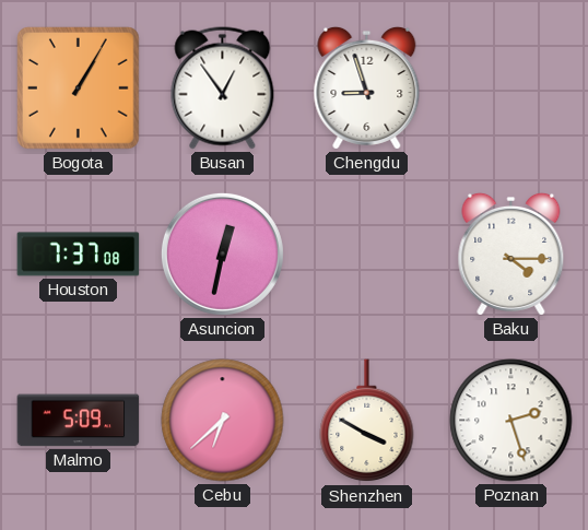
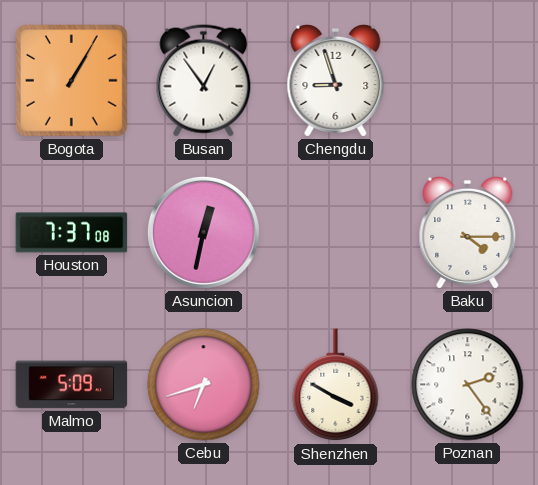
Cebu: 6:38 -> 6:42
Poznan: 2:27 -> 2:24
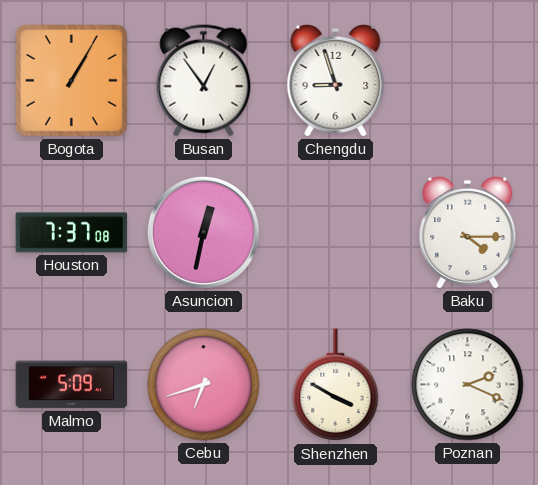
Poznan: 2:24 -> 2:19
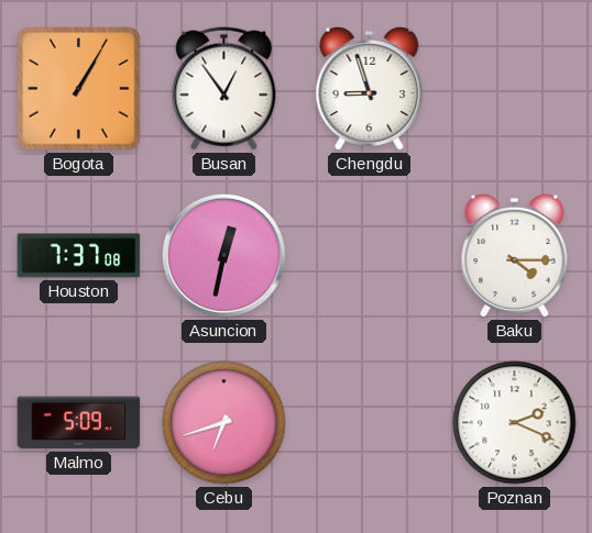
Shenzhen: 3:50 -> none
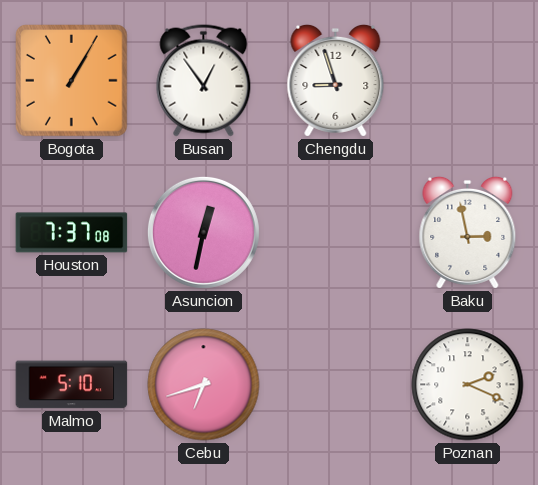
Baku: 4:15 -> 2:58
Malmo: 5:09 -> 5:10
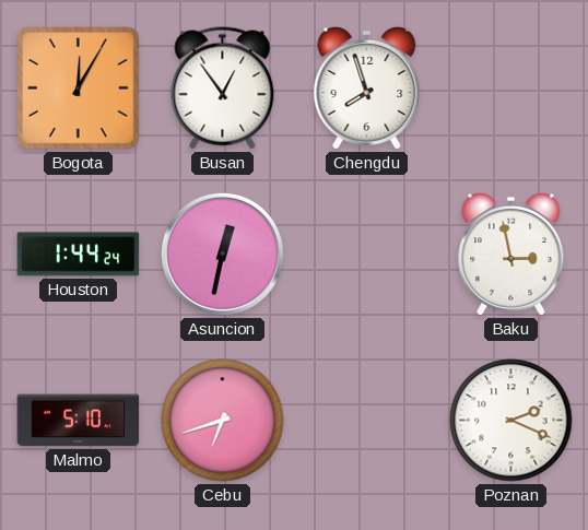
Bogota: 1:05 -> 12:05
Chengdu: 8:57 -> 7:57
Houston: 7:37 -> 1:44
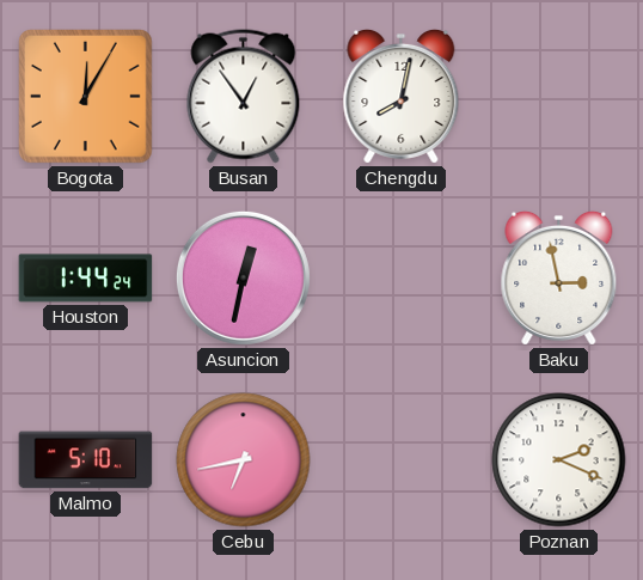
Chengdu: 7:57 -> 8:02
Cebu: 6:42 -> 6:43
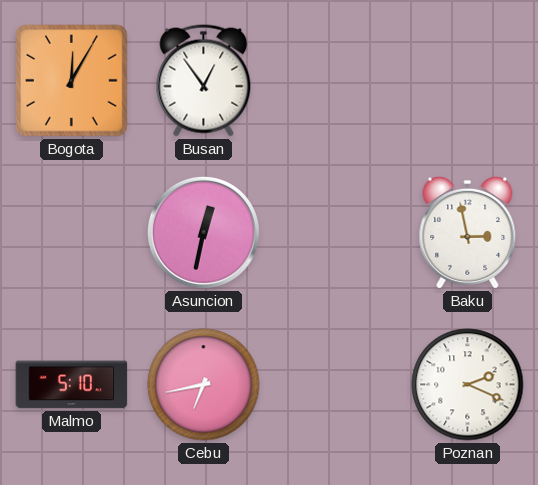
Chengdu: 8:02 -> none
Houston: 1:44 -> none
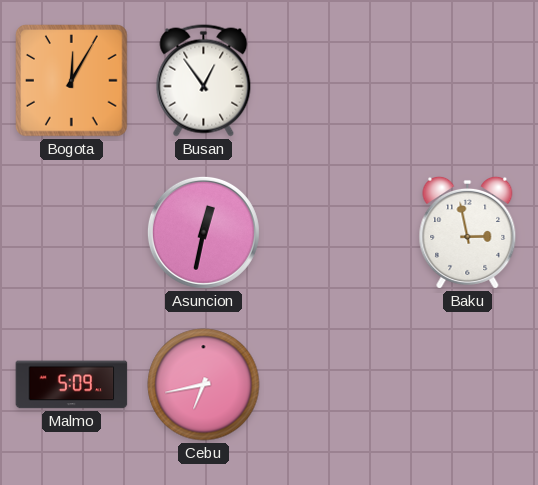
Malmo: 5:10 -> 5:09
Poznan: 2:19 -> none
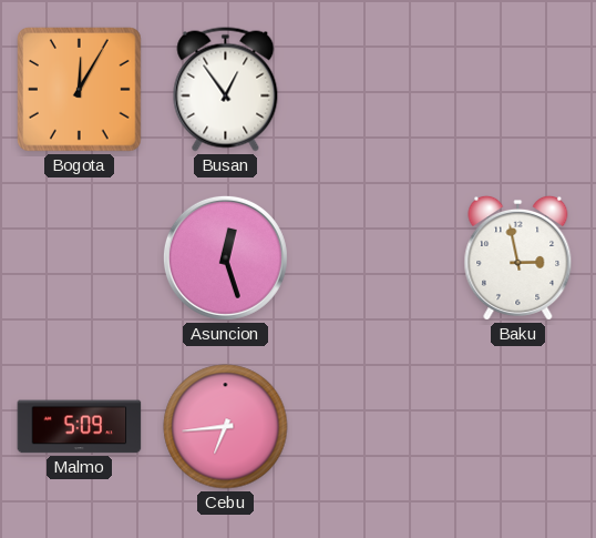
Asuncion: 12:32 -> 12:27
Cebu: 6:43 -> 6:44
